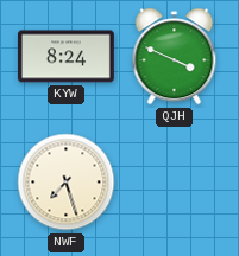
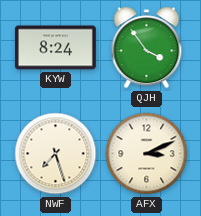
QJH: 3:49 -> 3:54
AFX: none -> 3:11
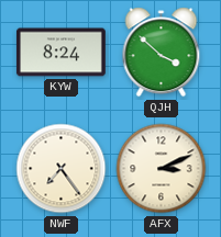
QJH: 3:54 -> 3:52
NWF: 7:27 -> 7:24
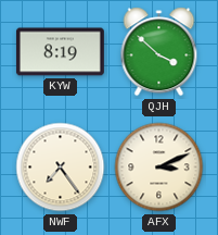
KYW: 8:24 -> 8:19
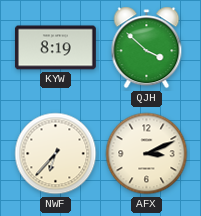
NWF: 7:24 -> 6:37
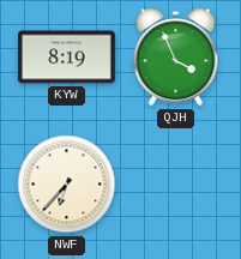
QJH: 3:52 -> 3:56
AFX: 3:11 -> none
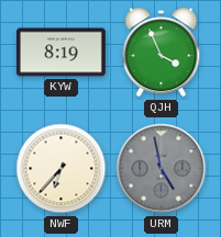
URM: none -> 4:58
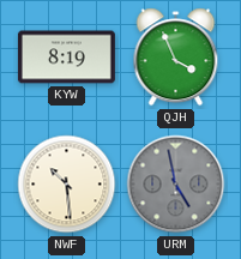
NWF: 6:37 -> 10:29
